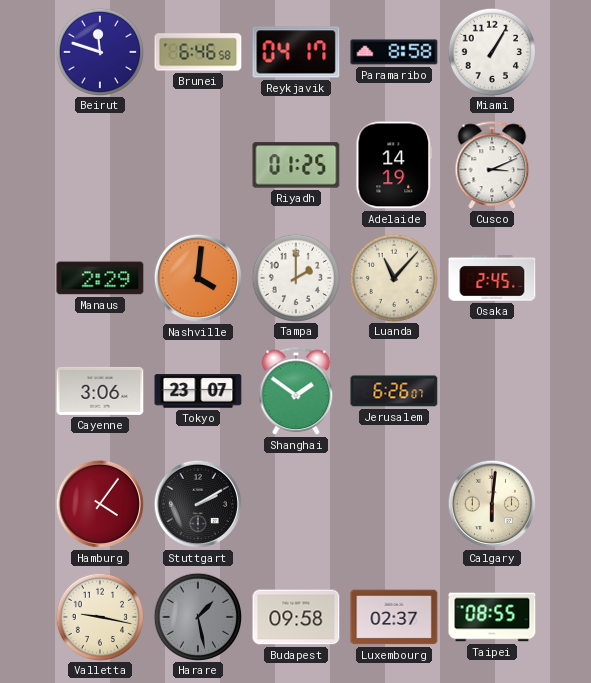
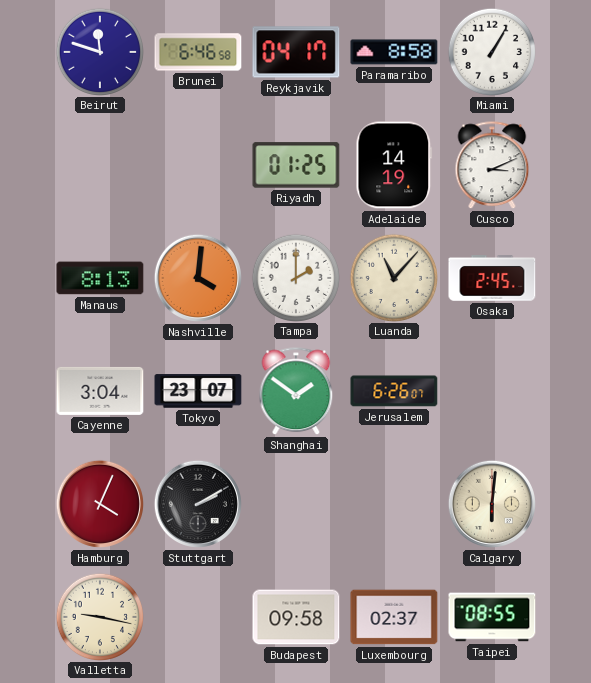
Manaus: 2:29 -> 8:13
Cayenne: 3:06 -> 3:04
Hamburg: 4:06 -> 4:04
Harare: 1:28 -> none
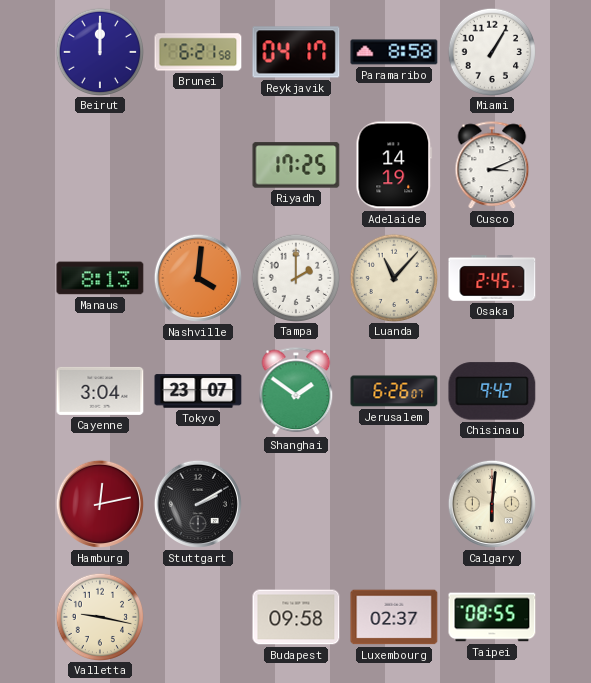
Beirut: 11:48 -> 12:00
Brunei: 6:46 -> 6:21
Riyadh: 01:25 -> 17:25
Chisinau: none -> 9:42
Hamburg: 4:04 -> 12:13
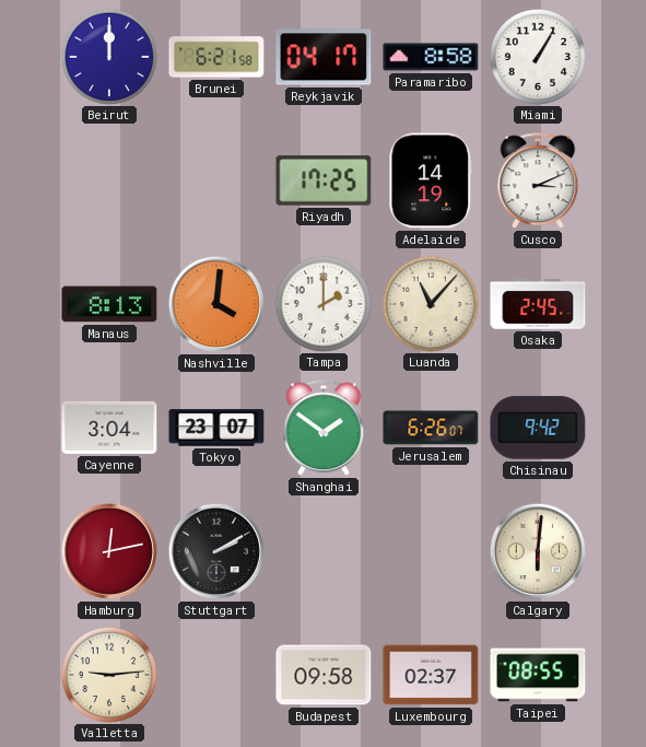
Valletta: 9:17 -> 9:14
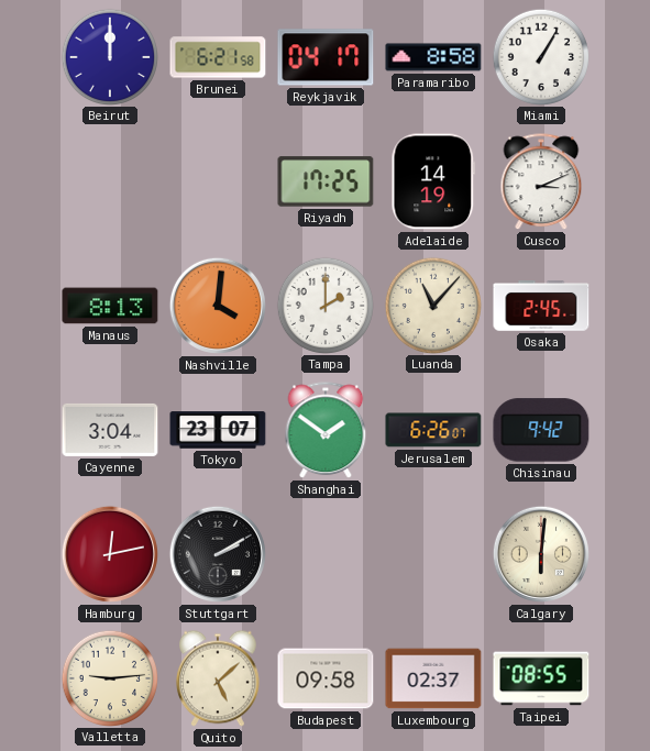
Quito: none -> 5:08
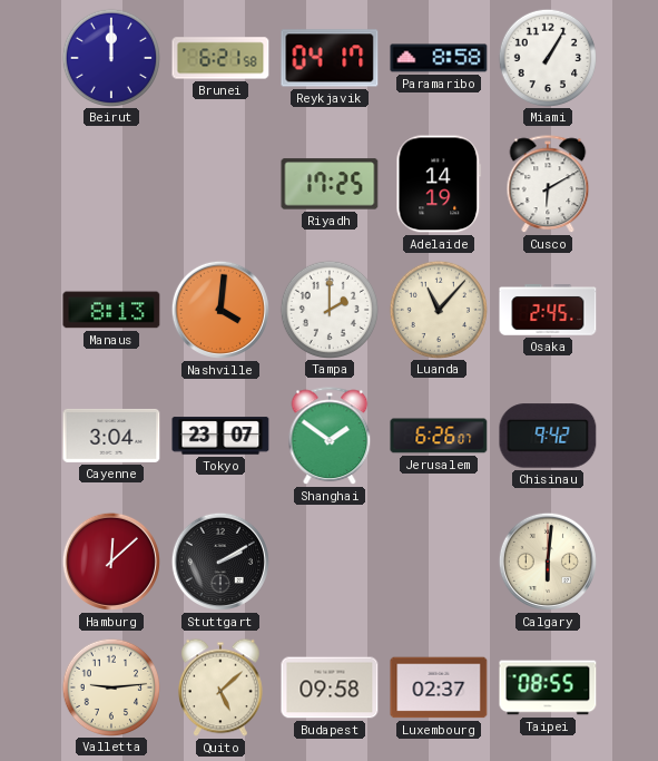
Cusco: 3:11 -> 6:10
Hamburg: 12:13 -> 12:08
